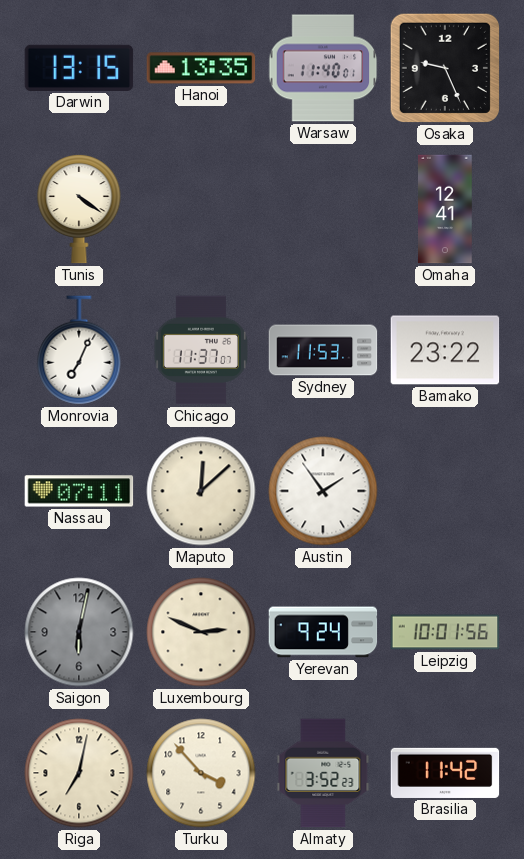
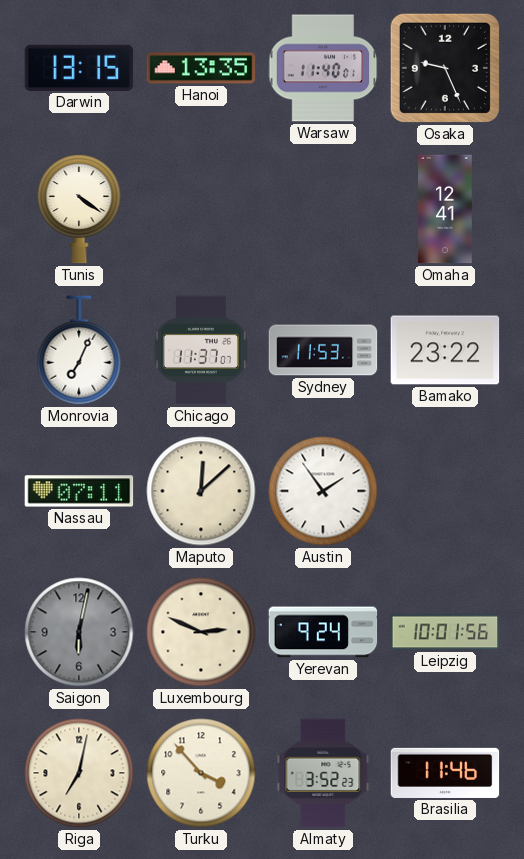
Brasilia: 11:42 -> 11:46
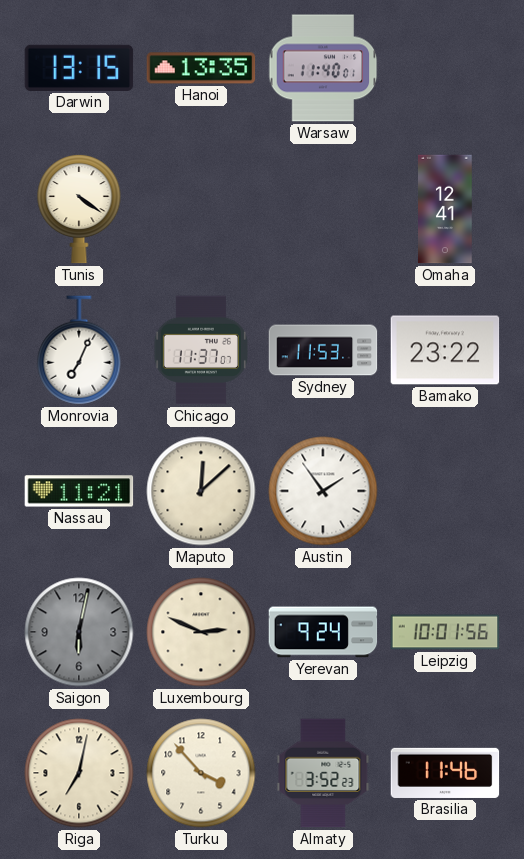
Osaka: 9:26 -> none
Nassau: 07:11 -> 11:21
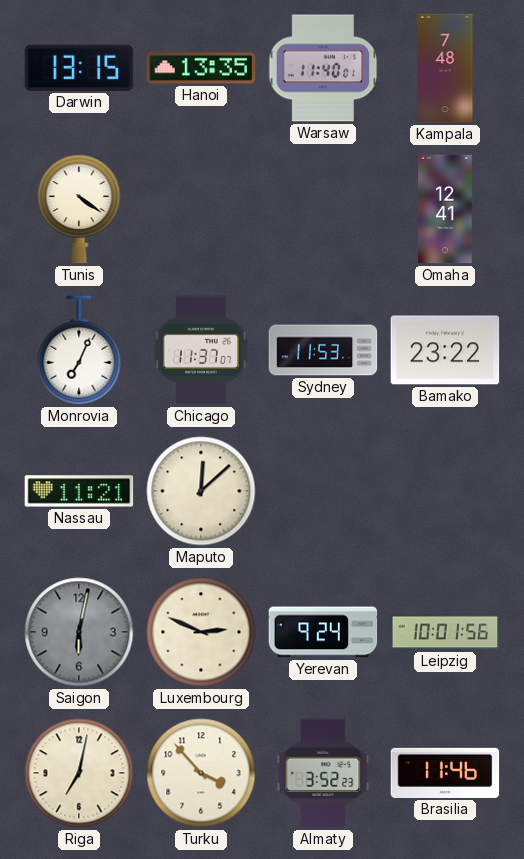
Kampala: none -> 7:48
Austin: 1:54 -> none
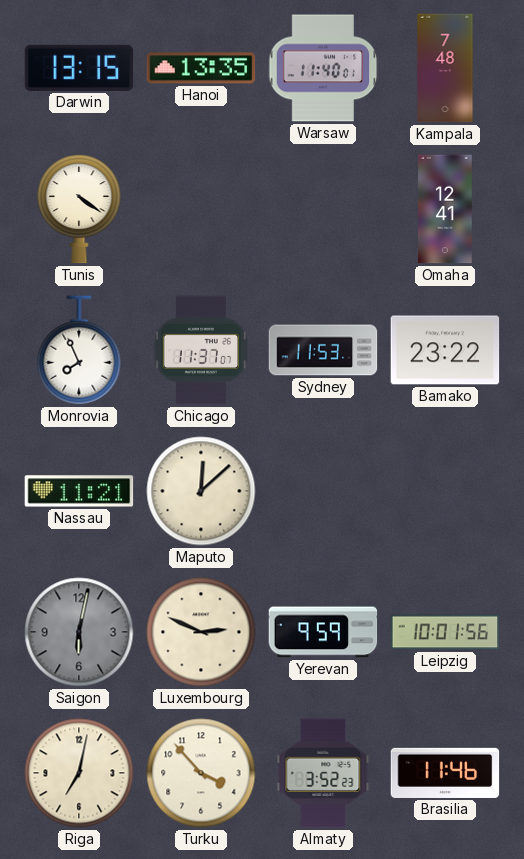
Monrovia: 7:04 -> 7:56
Yerevan: 9:24 -> 9:59
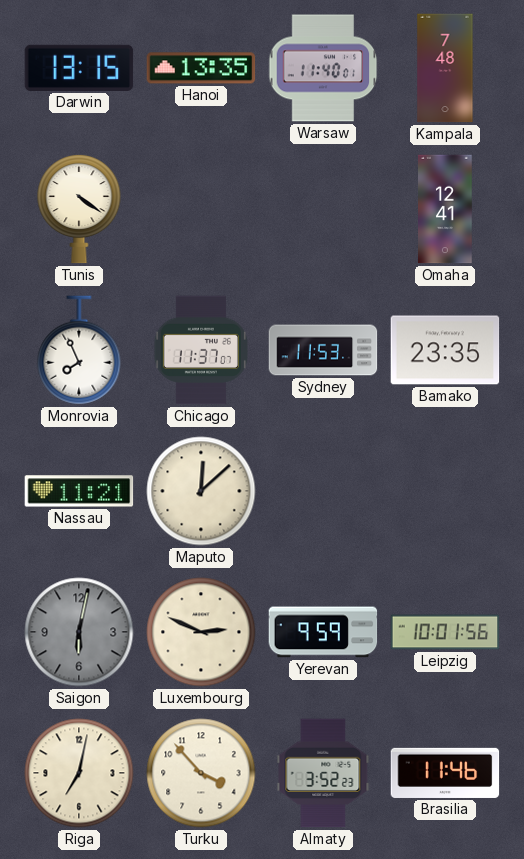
Bamako: 23:22 -> 23:35
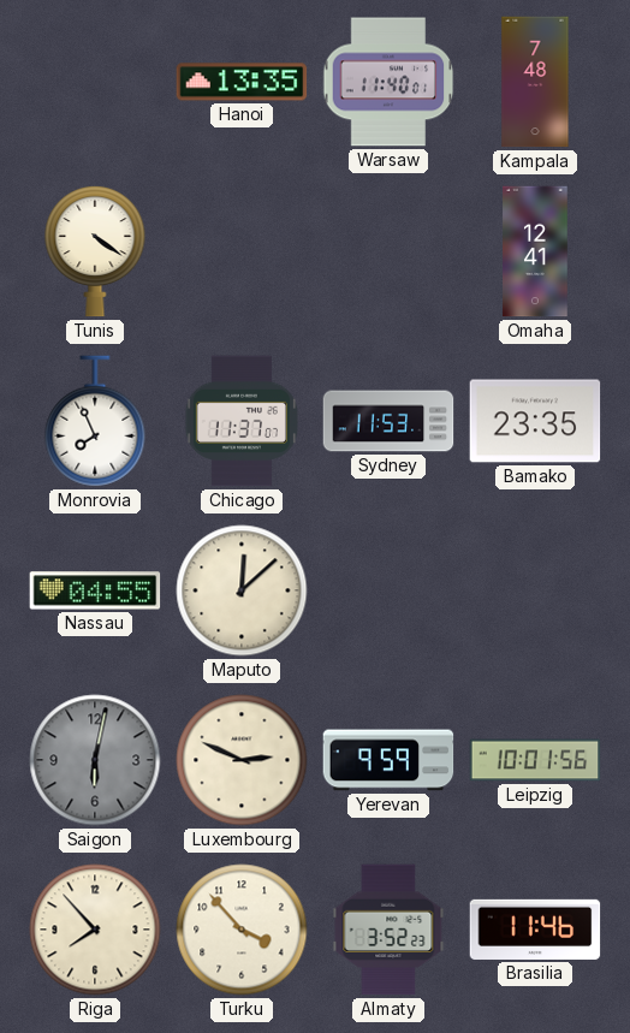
Darwin: 13:15 -> none
Nassau: 11:21 -> 04:55
Riga: 7:02 -> 7:53
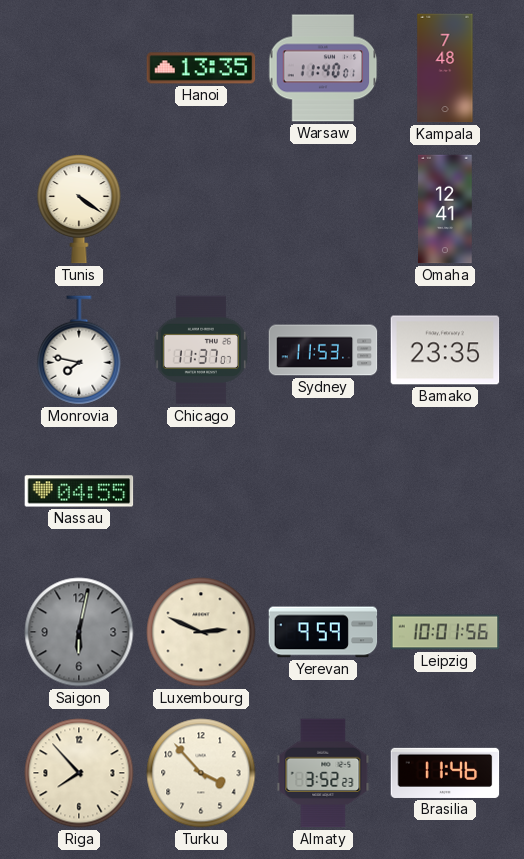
Monrovia: 7:56 -> 7:47
Maputo: 12:08 -> none
